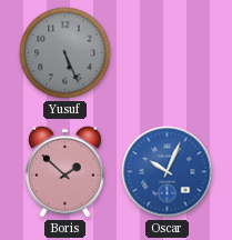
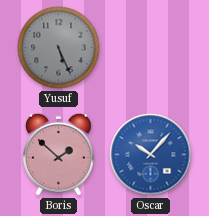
Oscar: 10:04 -> 10:07
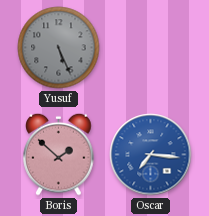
Oscar: 10:07 -> 7:16
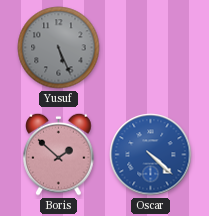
Oscar: 7:16 -> 4:22
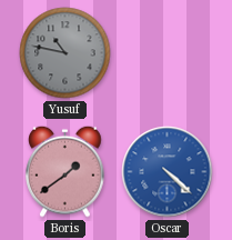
Yusuf: 5:26 -> 10:47
Boris: 1:52 -> 1:39
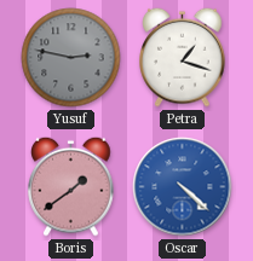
Yusuf: 10:47 -> 2:47
Petra: none -> 1:18
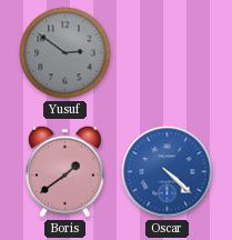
Yusuf: 2:47 -> 2:51
Petra: 1:18 -> none
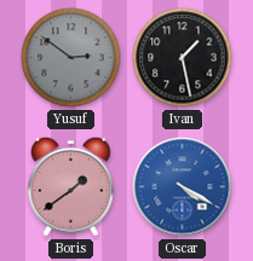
Ivan: none -> 1:28
Oscar: 4:22 -> 4:20
